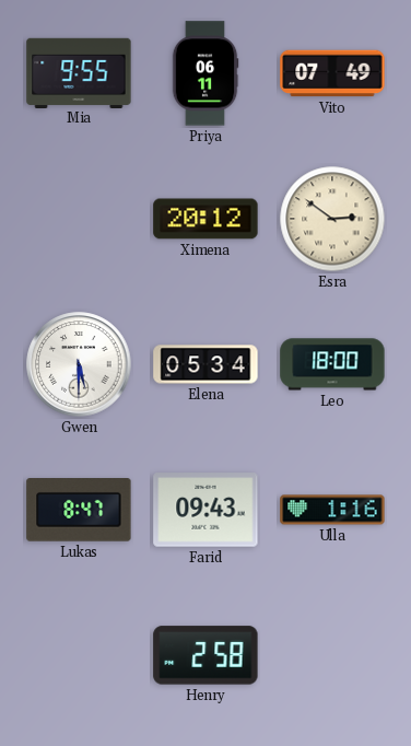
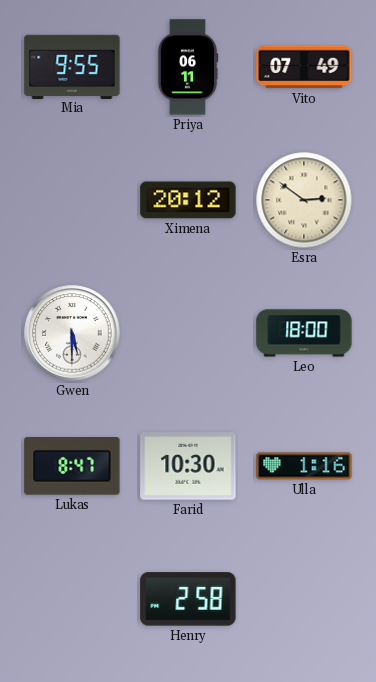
Elena: 05:34 -> none
Farid: 09:43 -> 10:30
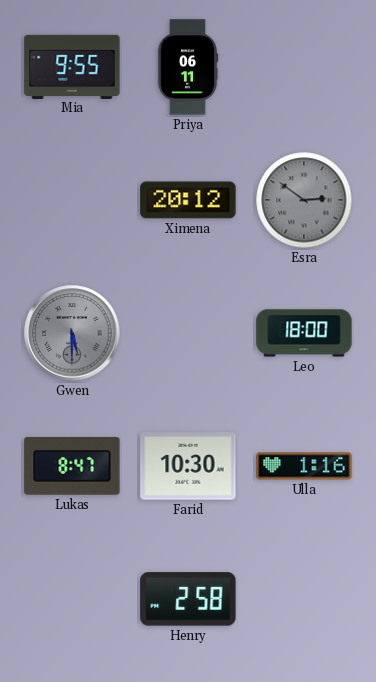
Vito: 07:49 -> none
Esra dial: cream -> grey
Gwen dial: white -> grey
